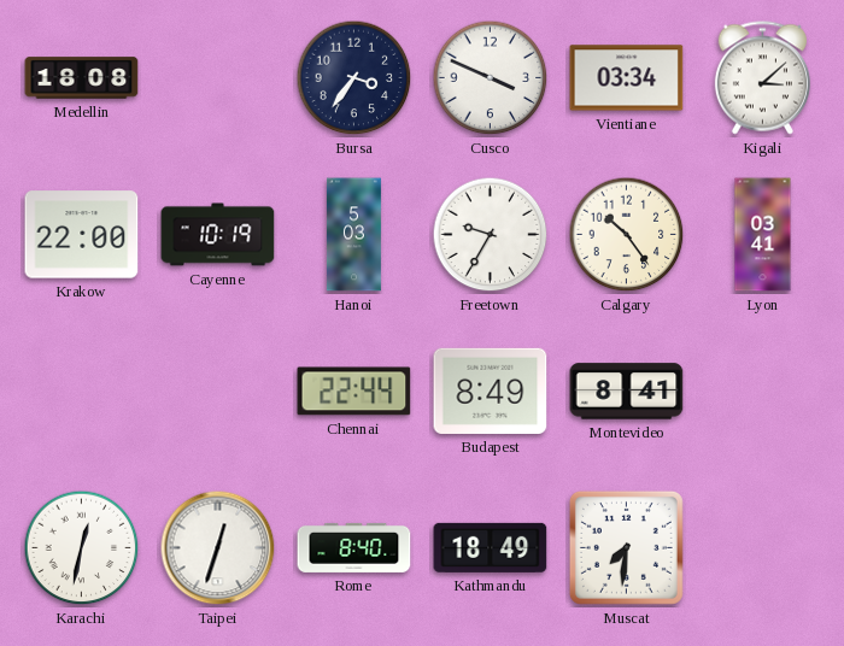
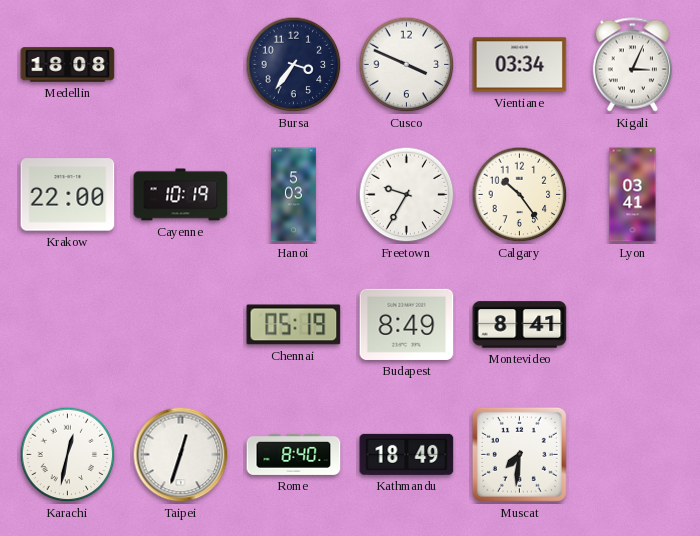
Kigali: 3:08 -> 3:04
Chennai: 22:44 -> 05:19
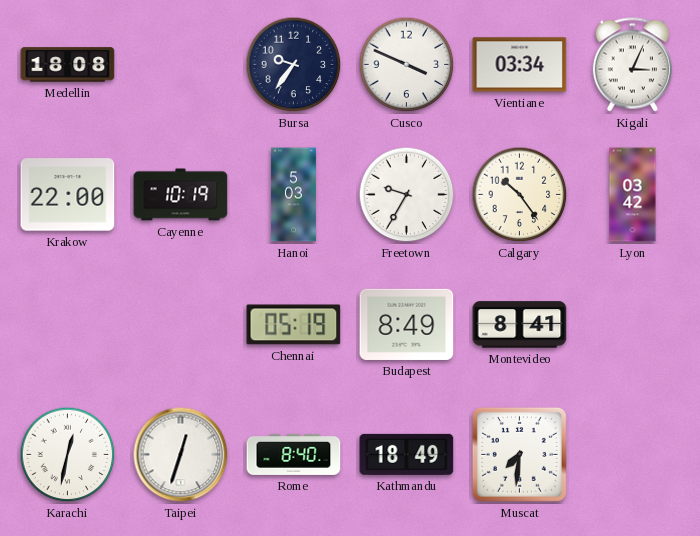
Bursa: 3:36 -> 9:36
Lyon: 03:41 -> 03:42
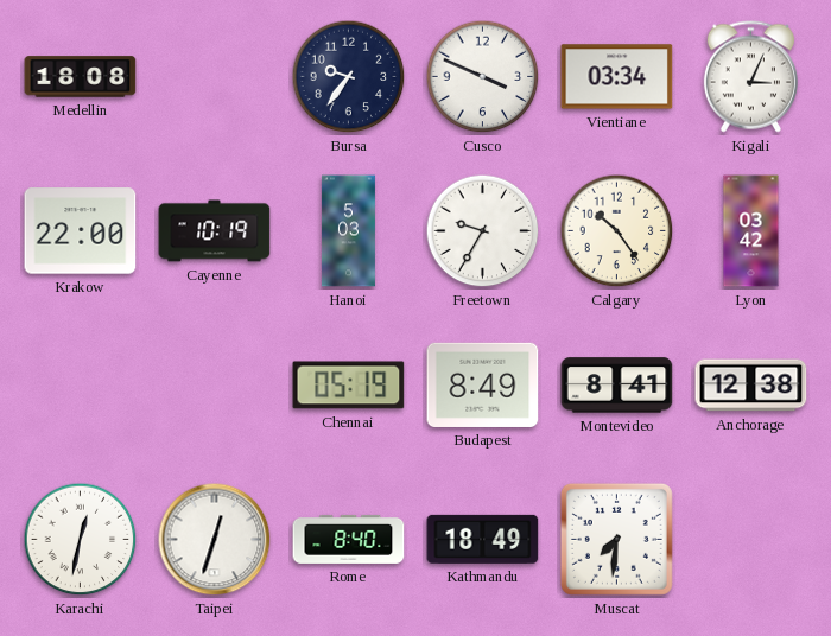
Anchorage: none -> 12:38
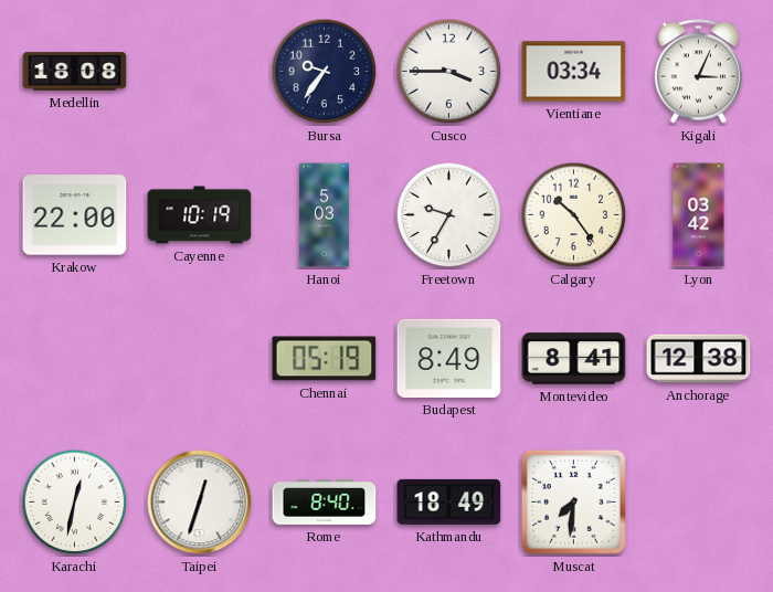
Cusco: 3:49 -> 3:45
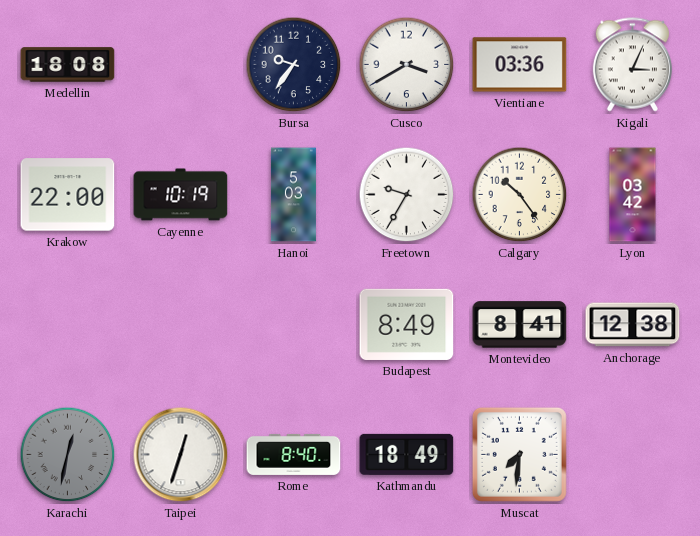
Cusco: 3:45 -> 3:40
Vientiane: 03:34 -> 03:36
Chennai: 05:19 -> none
Karachi dial: white -> grey
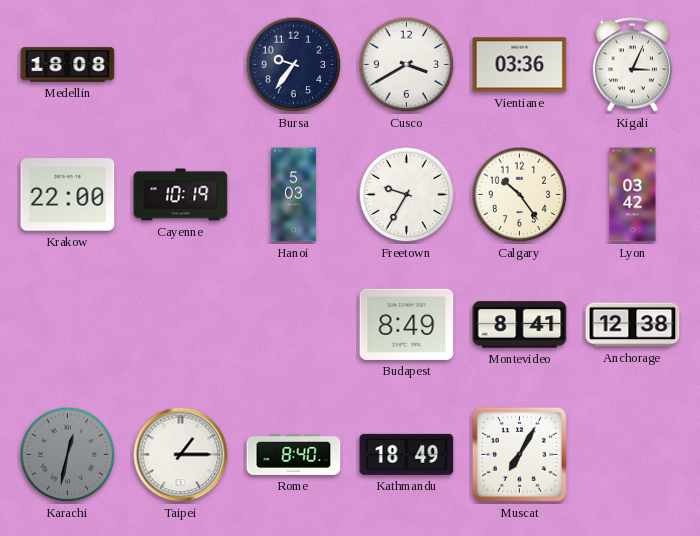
Taipei: 12:33 -> 1:15
Muscat: 7:31 -> 7:05
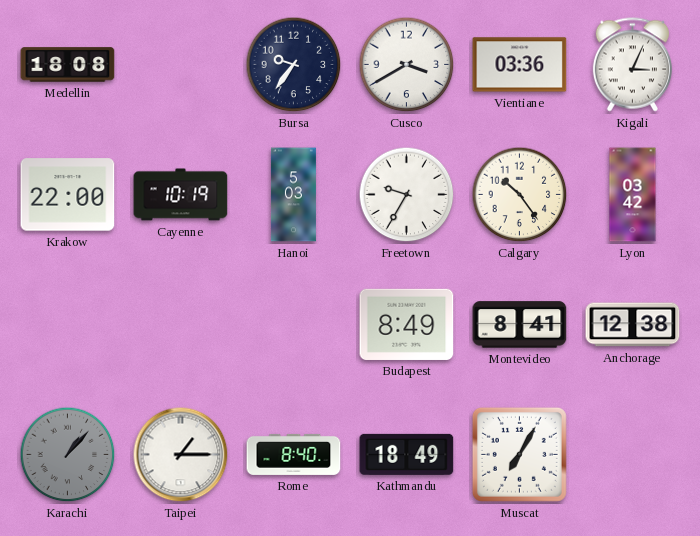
Karachi: 12:32 -> 1:07
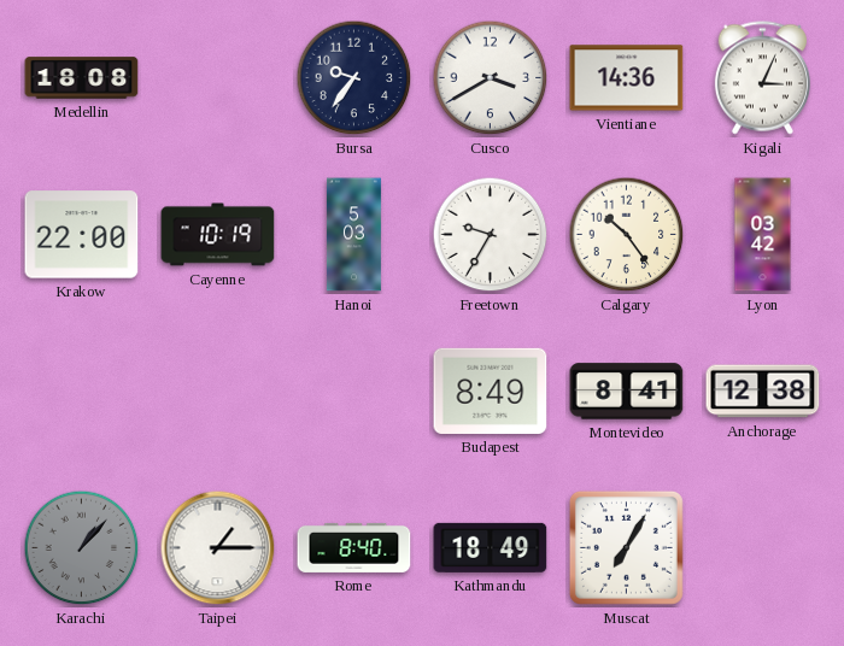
Vientiane: 03:36 -> 14:36
